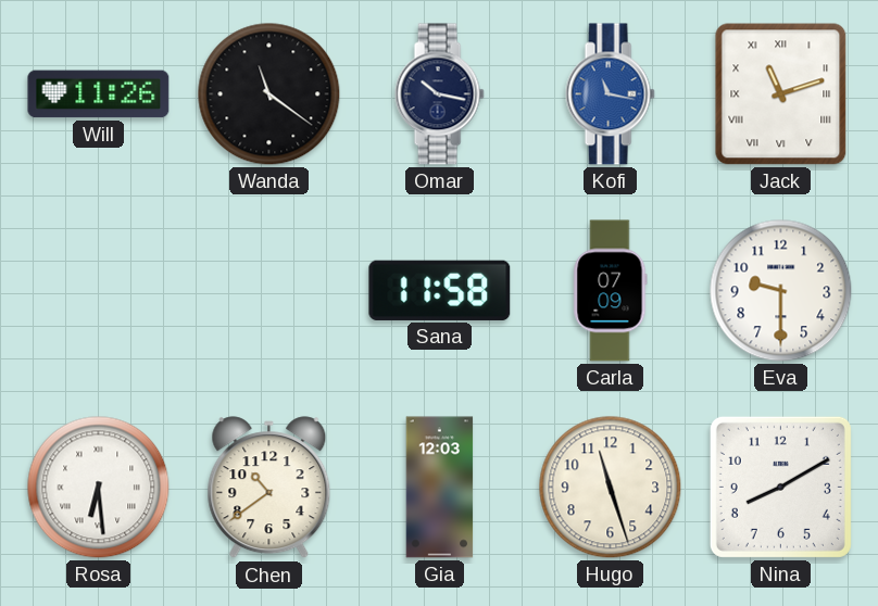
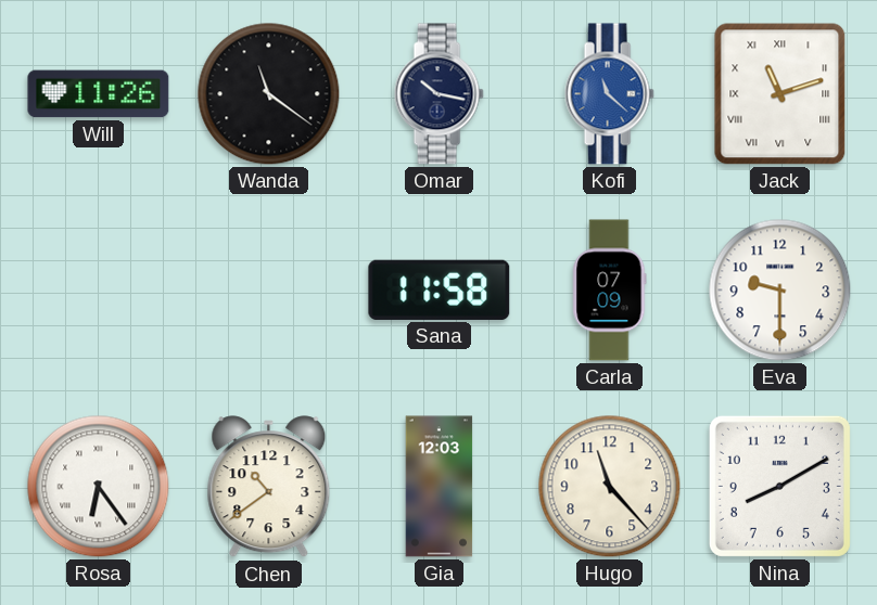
Kofi: 11:17 -> 11:22
Rosa: 6:29 -> 6:24
Hugo: 11:27 -> 11:23
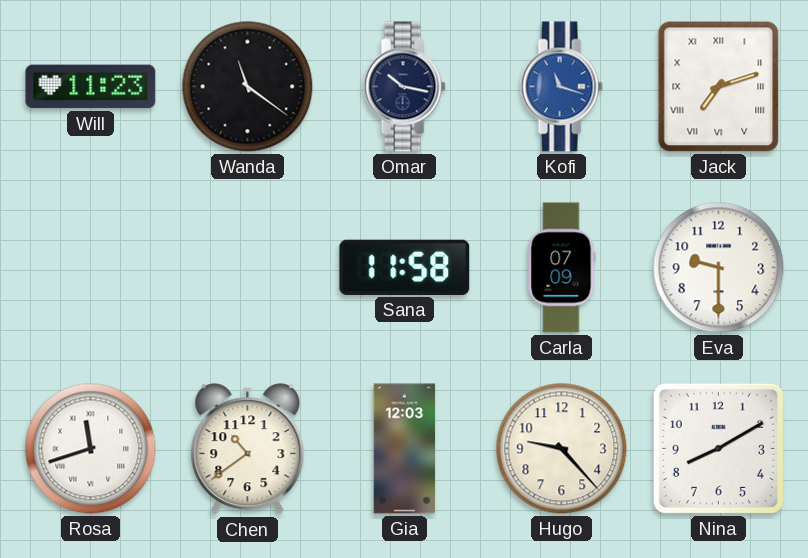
Will: 11:26 -> 11:23
Kofi: 11:22 -> 11:18
Jack: 11:12 -> 7:12
Rosa: 6:24 -> 11:42
Hugo: 11:23 -> 9:23
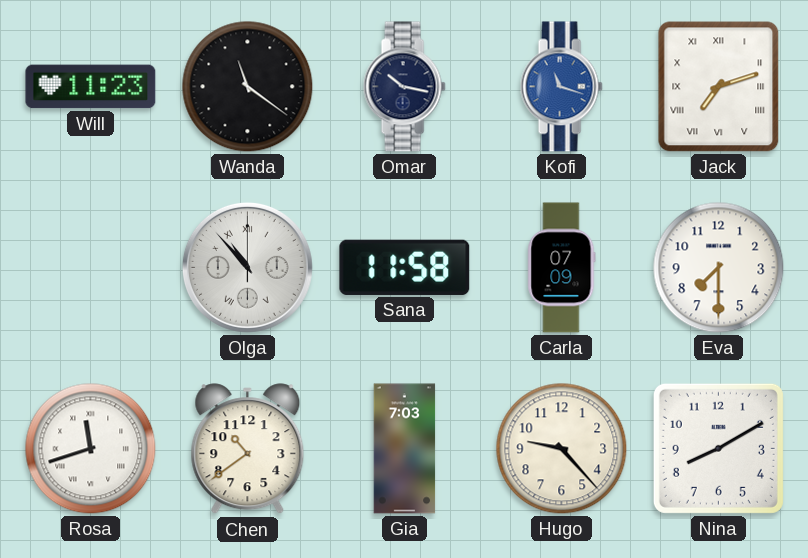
Olga: none -> 10:53
Eva: 9:30 -> 7:30
Gia: 12:03 -> 7:03
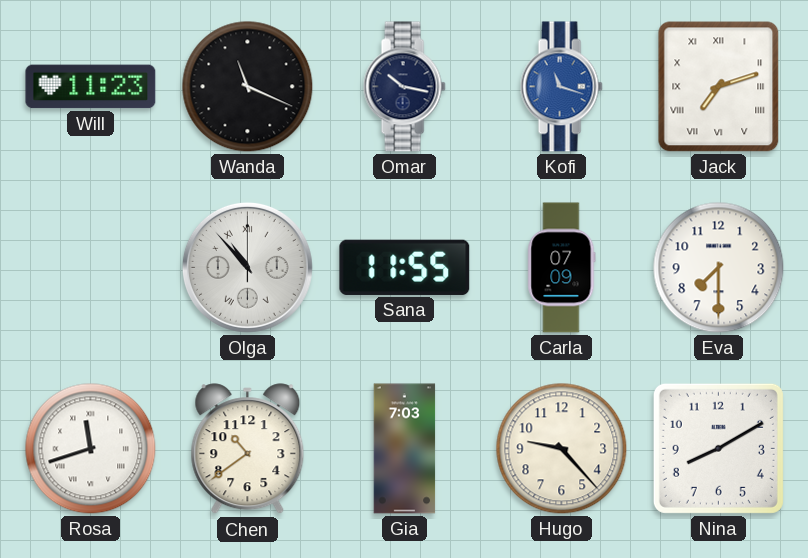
Wanda: 11:21 -> 11:19
Sana: 11:58 -> 11:55
